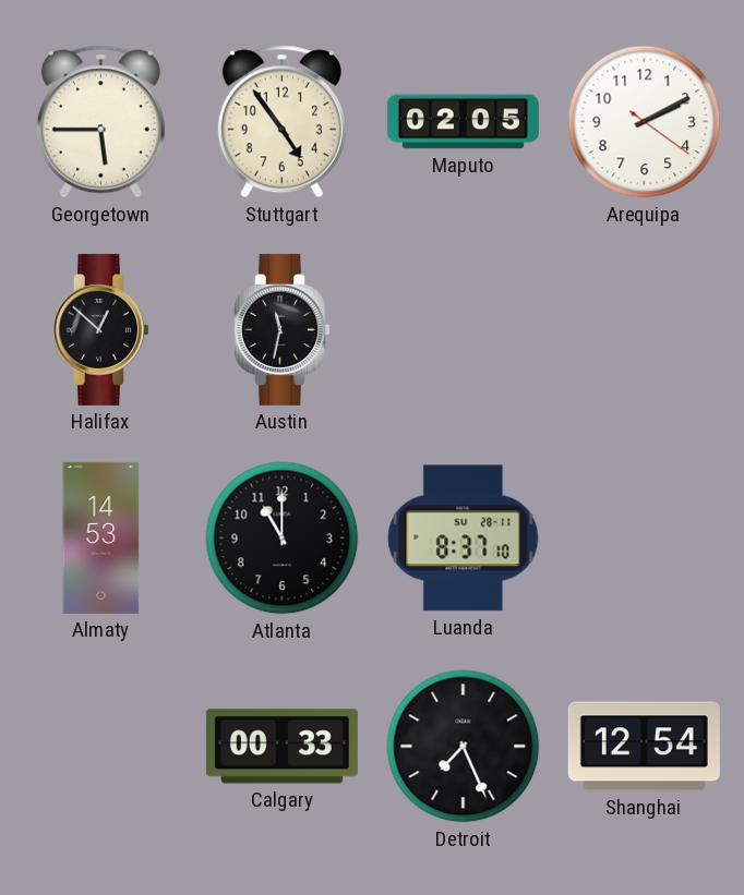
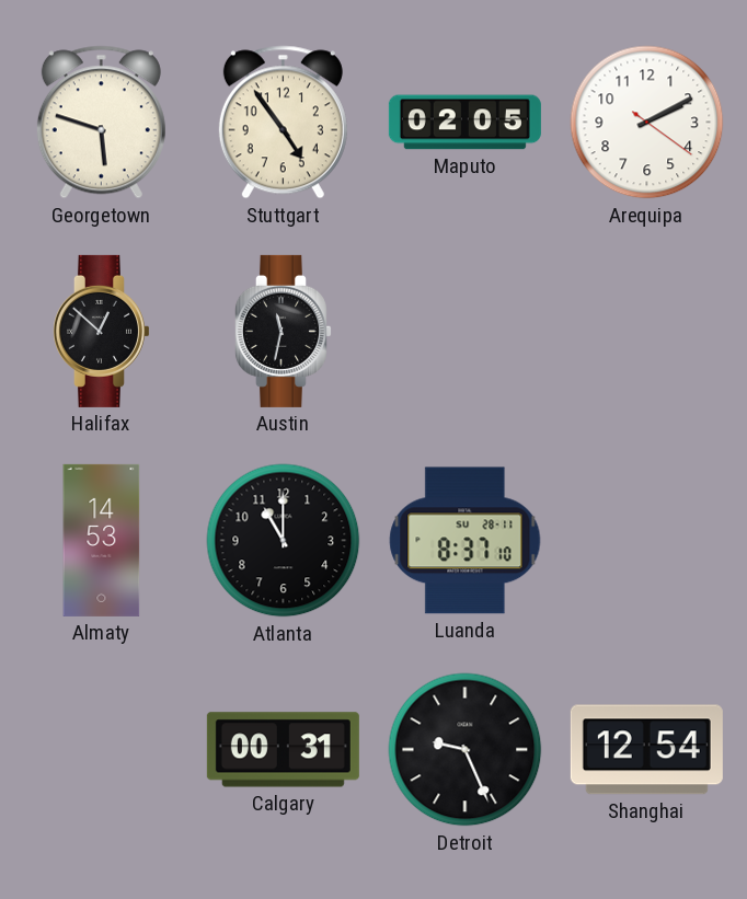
Georgetown: 5:45 -> 5:48
Calgary: 00:33 -> 00:31
Detroit: 7:26 -> 9:26
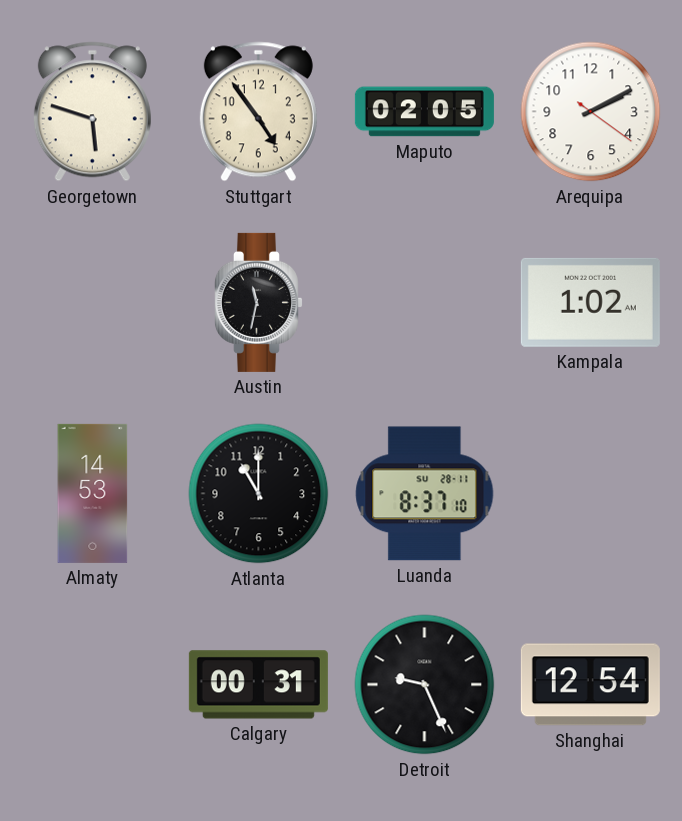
Halifax: 12:52 -> none
Kampala: none -> 1:02
